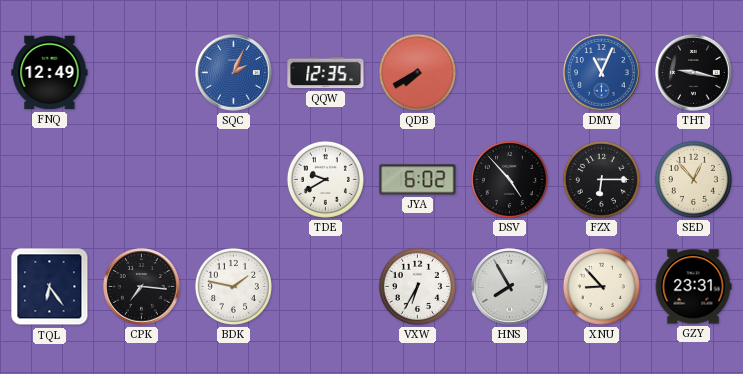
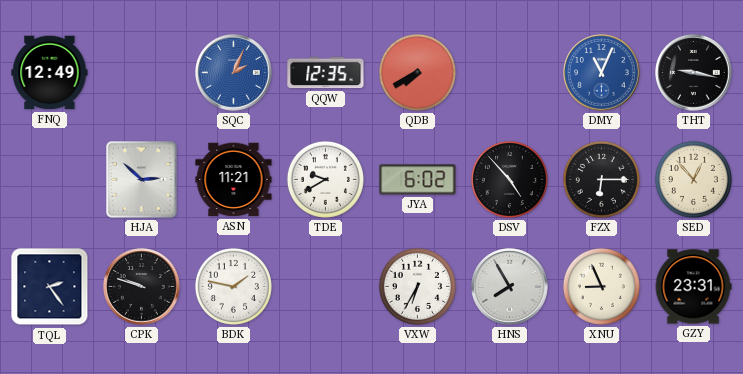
HJA: none -> 2:52
ASN: none -> 11:21
TQL: 6:24 -> 2:24
CPK: 7:16 -> 9:48
XNU: 8:53 -> 8:56
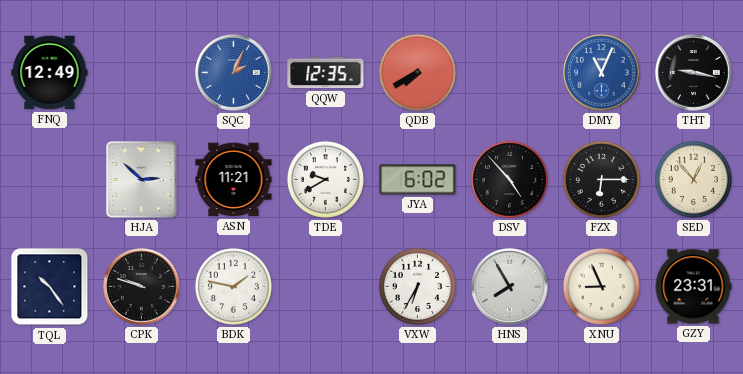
TQL: 2:24 -> 10:24
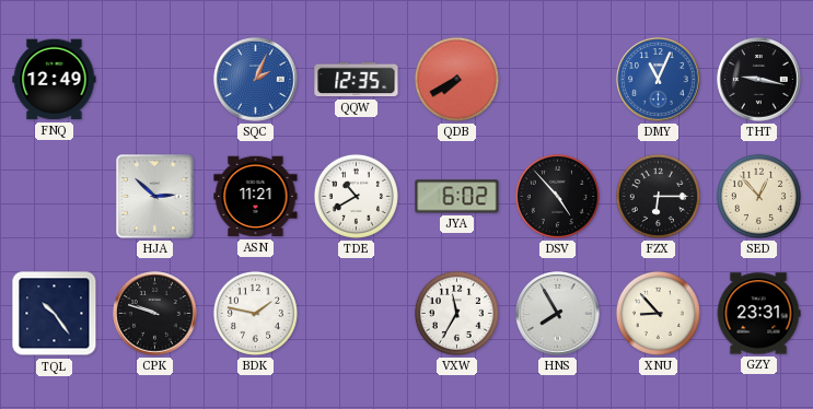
TDE: 9:40 -> 10:40
VXW: 6:35 -> 11:35
XNU: 8:56 -> 8:53
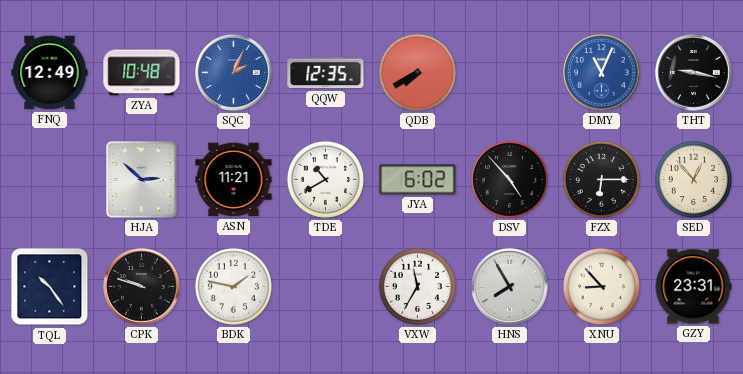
ZYA: none -> 10:48
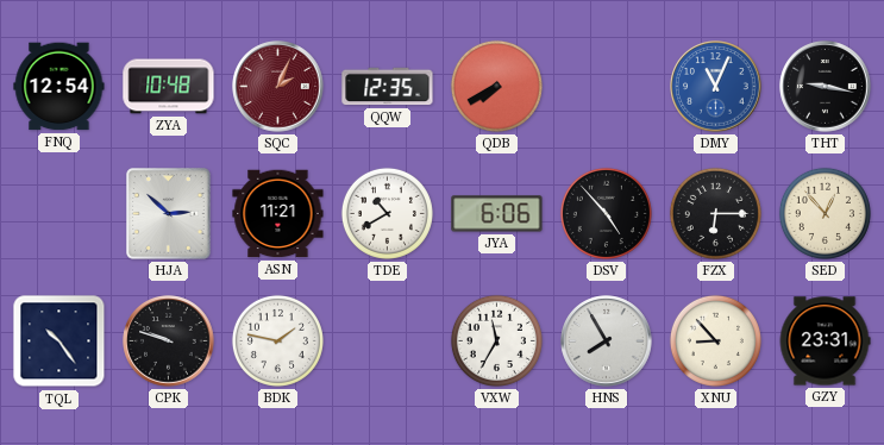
FNQ: 12:49 -> 12:54
SQC dial: blue -> burgundy
JYA: 6:02 -> 6:06
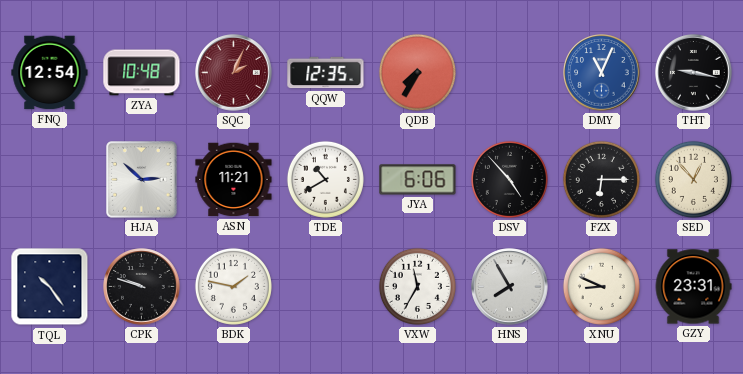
QDB: 7:40 -> 7:35
XNU: 8:53 -> 8:49
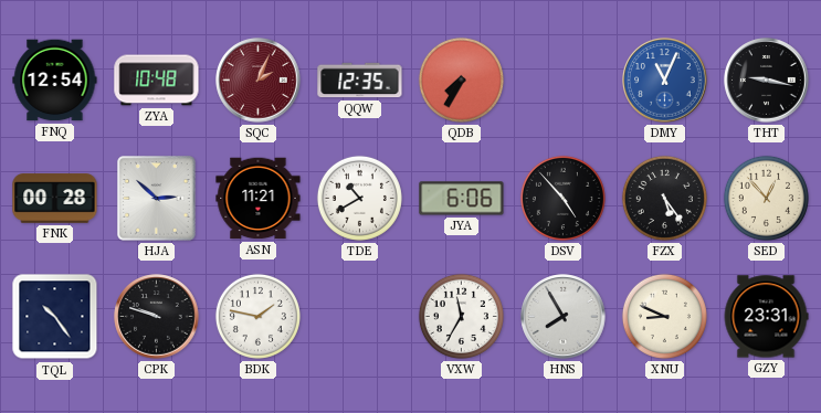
FNK: none -> 00:28
FZX: 6:15 -> 5:24
